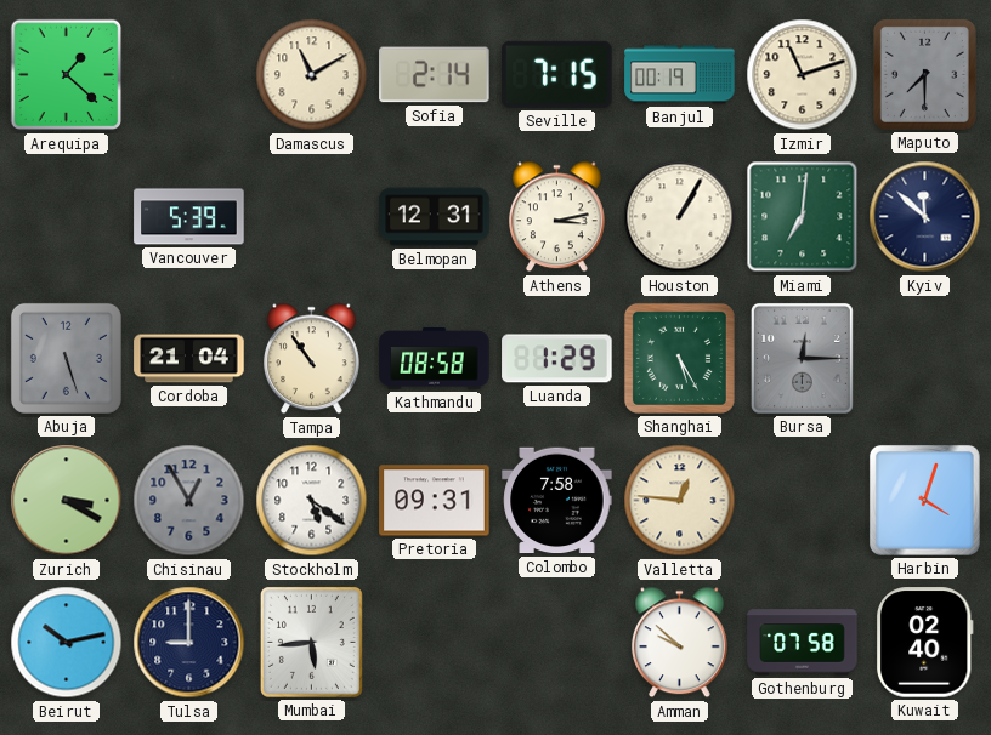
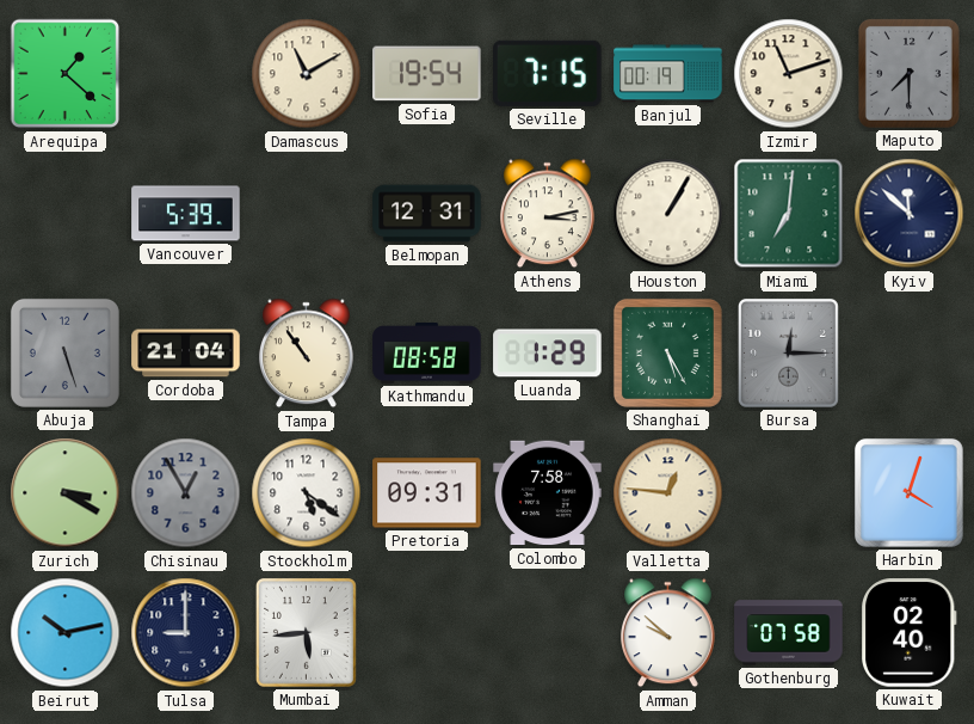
Sofia: 2:14 -> 19:54
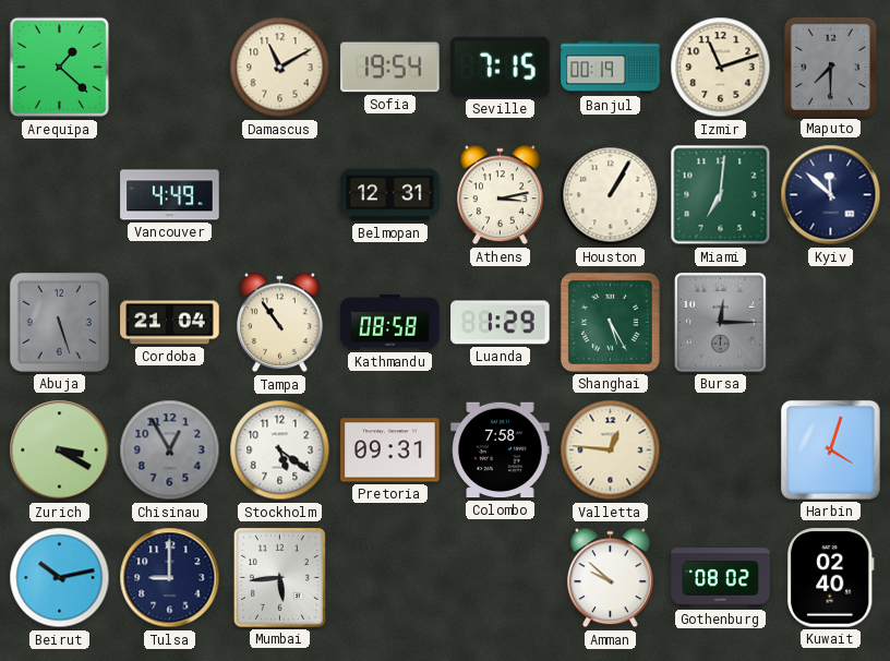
Vancouver: 5:39 -> 4:49
Gothenburg: 07:58 -> 08:02
